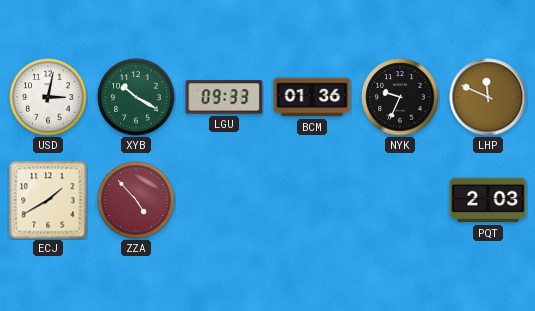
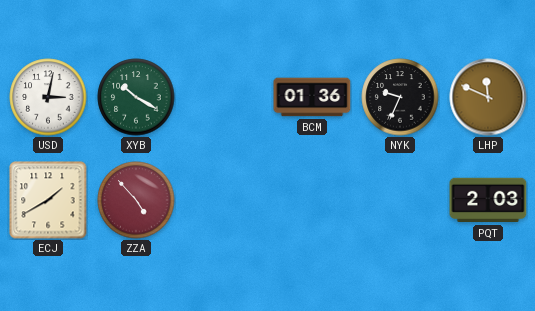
LGU: 09:33 -> none
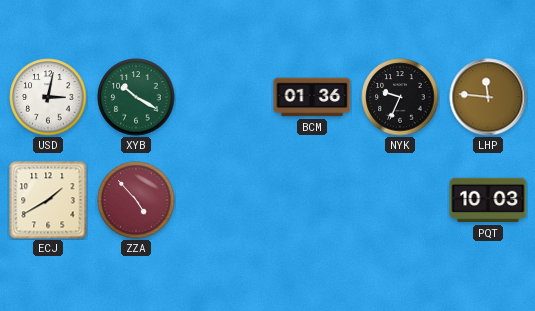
LHP: 11:49 -> 11:46
PQT: 2:03 -> 10:03
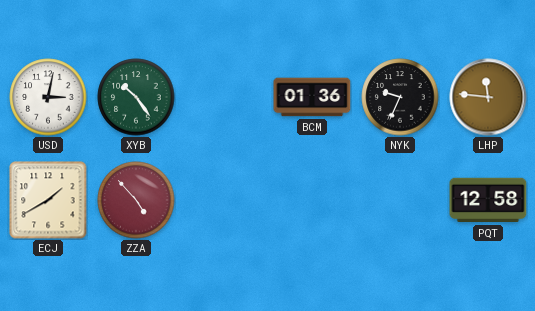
XYB: 10:20 -> 10:24
PQT: 10:03 -> 12:58
